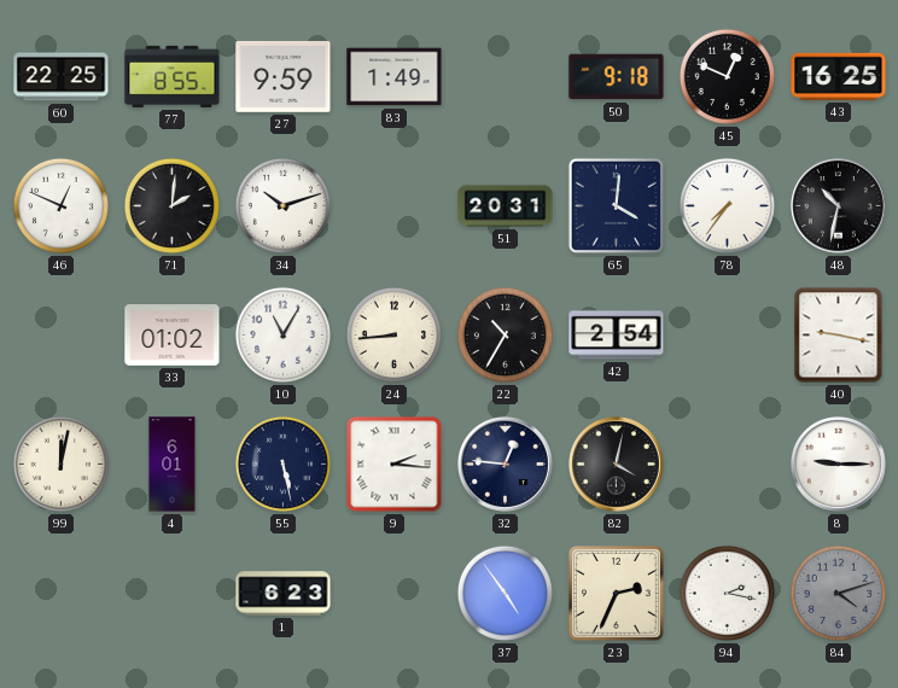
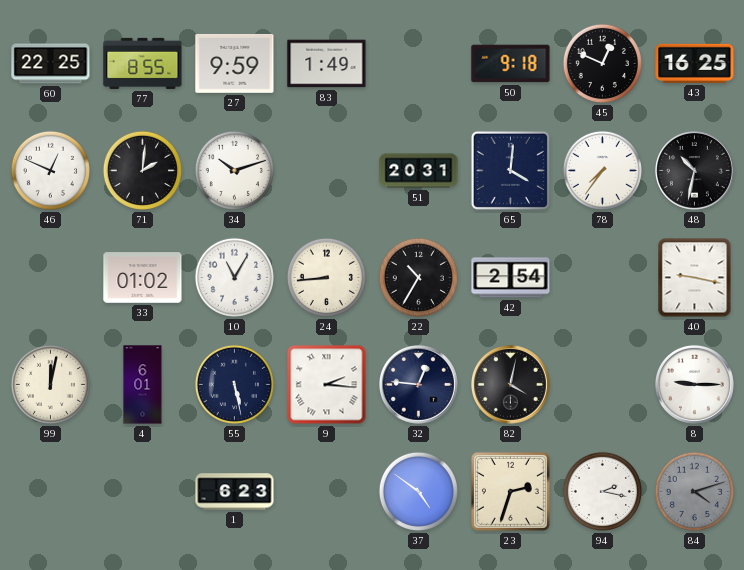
37: 4:54 -> 4:51
23: 2:34 -> 2:33
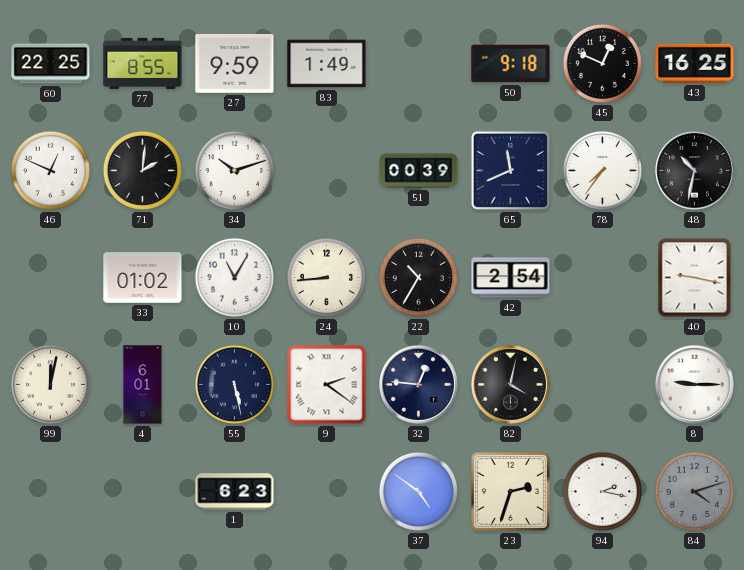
51: 20:31 -> 00:39
65: 4:01 -> 11:41
9: 2:16 -> 2:21
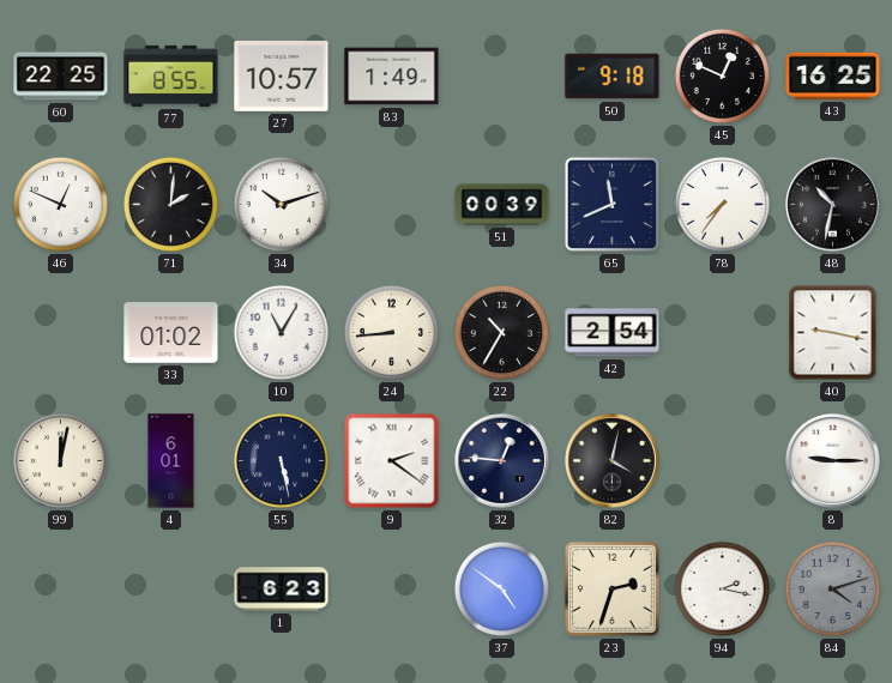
27: 9:59 -> 10:57
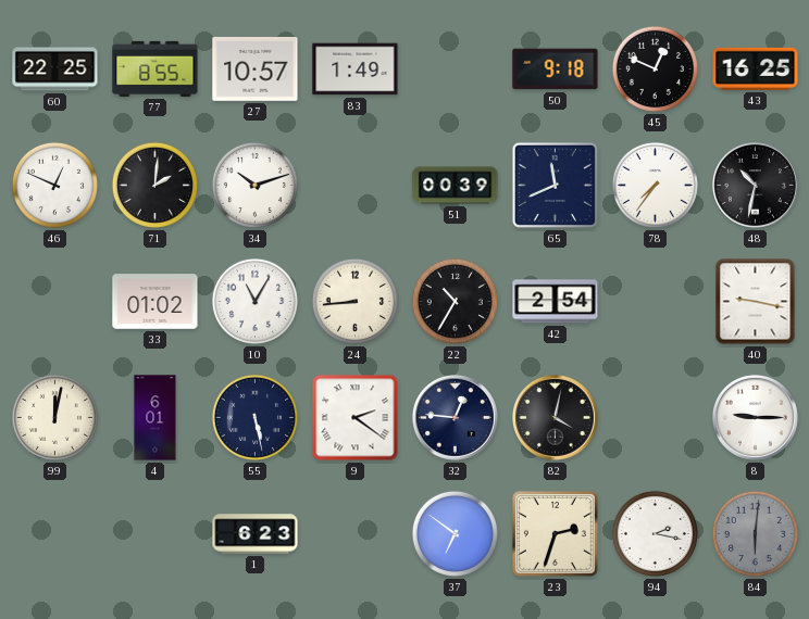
37: 4:51 -> 6:51
84: 4:12 -> 6:01
